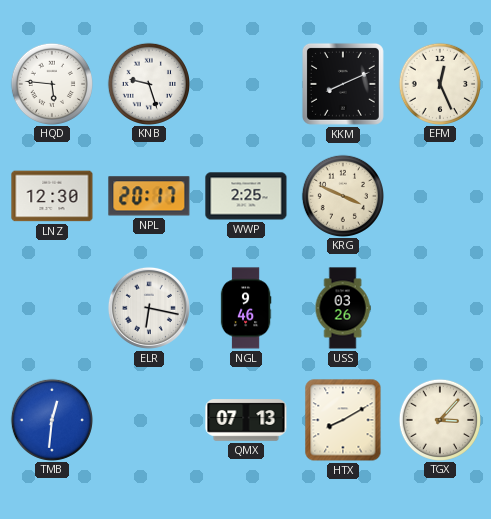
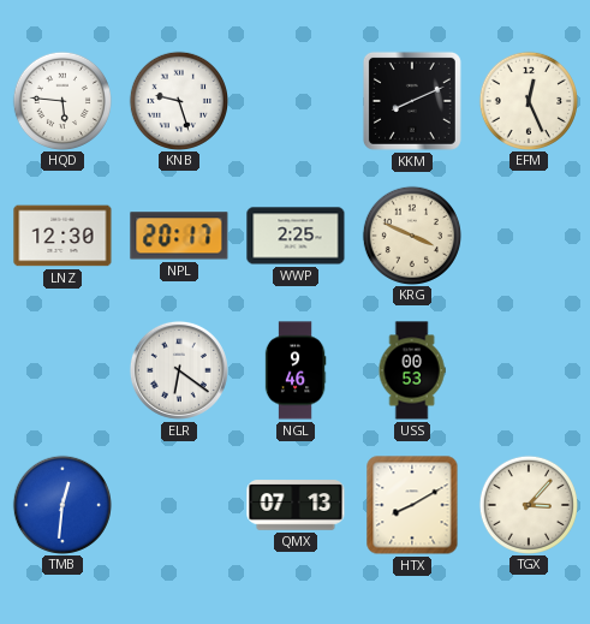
ELR: 6:17 -> 6:21
USS: 03:26 -> 00:53
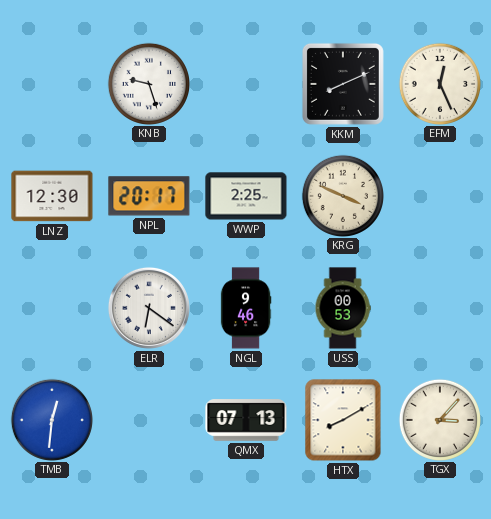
HQD: 5:46 -> none
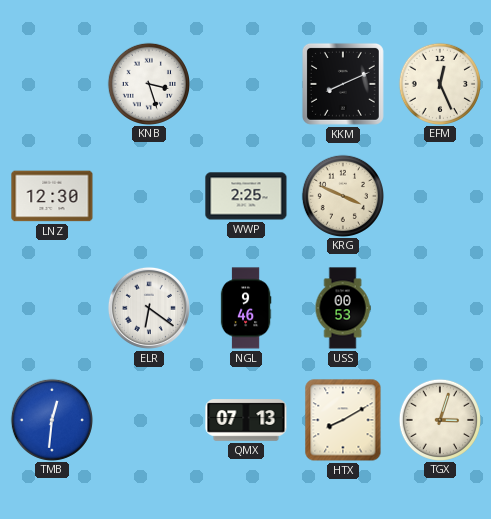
KNB: 9:27 -> 3:27
NPL: 20:17 -> none
TGX: 3:07 -> 3:03
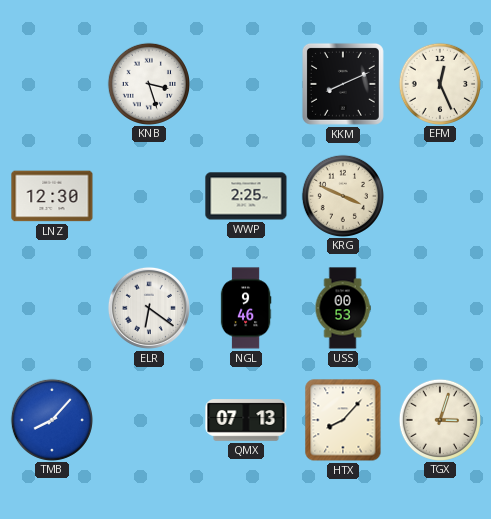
TMB: 12:31 -> 8:07
HTX: 8:10 -> 8:07
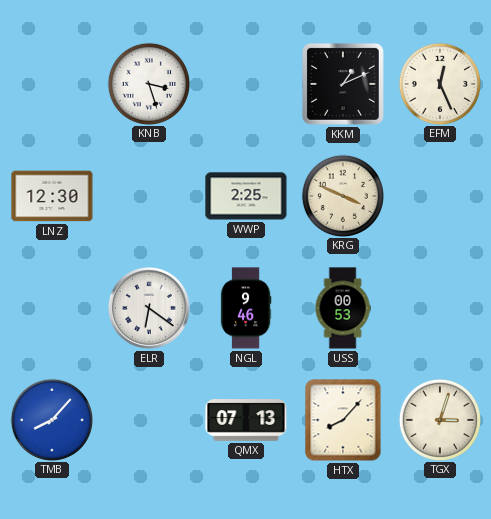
KKM: 8:11 -> 1:11
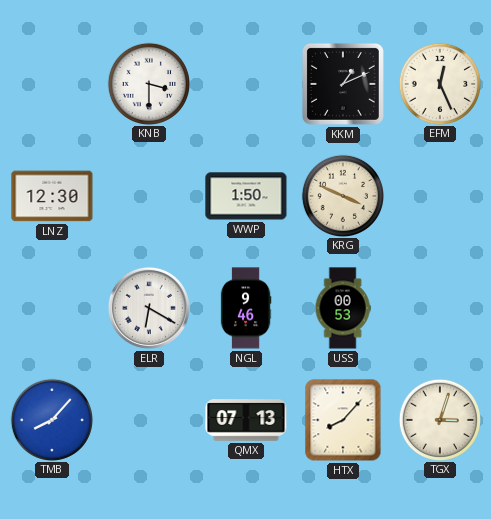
KNB: 3:27 -> 3:30
WWP: 2:25 -> 1:50
ELR: 6:21 -> 6:20
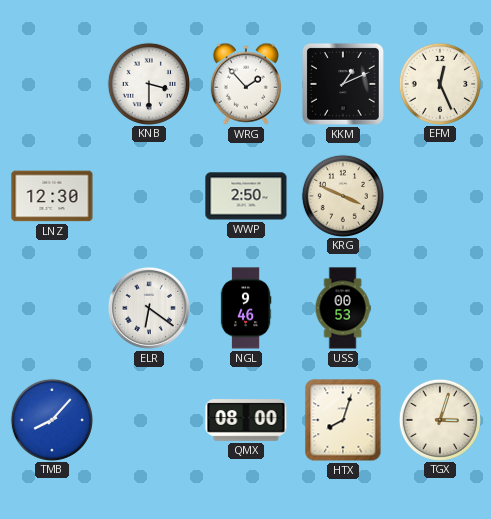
WRG: none -> 1:53
WWP: 1:50 -> 2:50
ELR: 6:20 -> 6:21
QMX: 07:13 -> 08:00
HTX: 8:07 -> 8:03
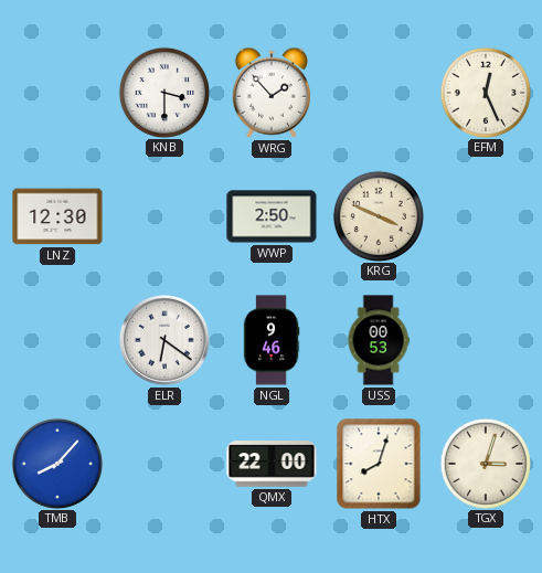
KKM: 1:11 -> none
QMX: 08:00 -> 22:00
